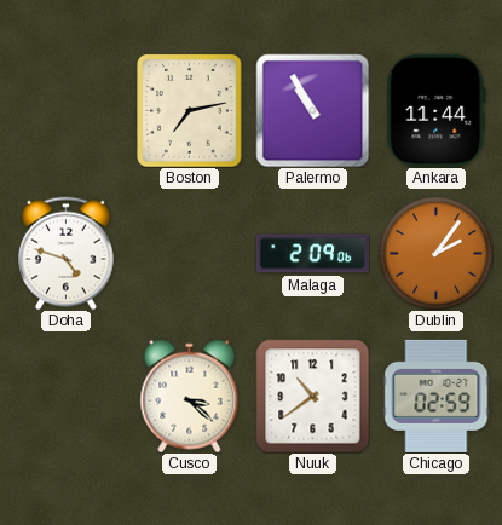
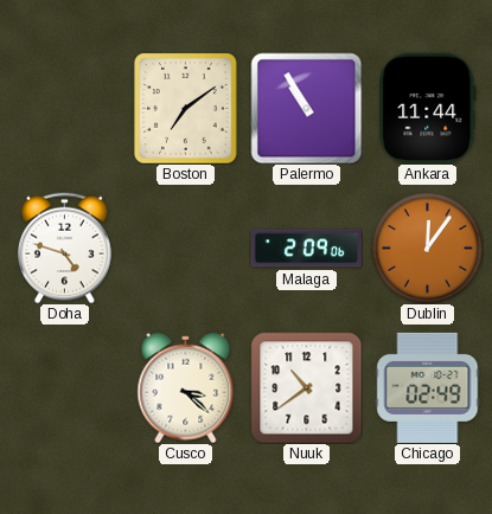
Boston: 7:13 -> 7:09
Dublin: 2:06 -> 12:06
Chicago: 02:59 -> 02:49
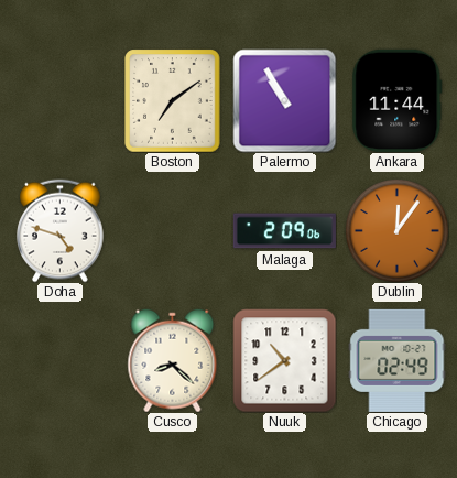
Cusco: 3:22 -> 8:22
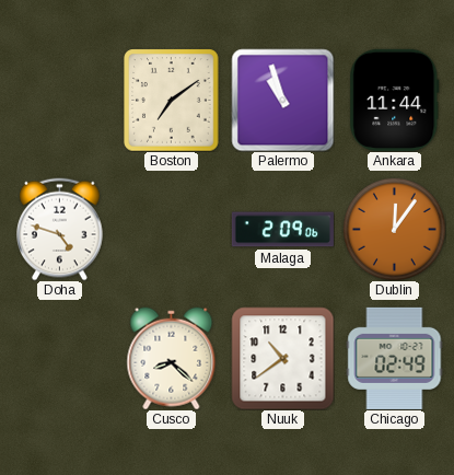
Palermo: 10:55 -> 10:57
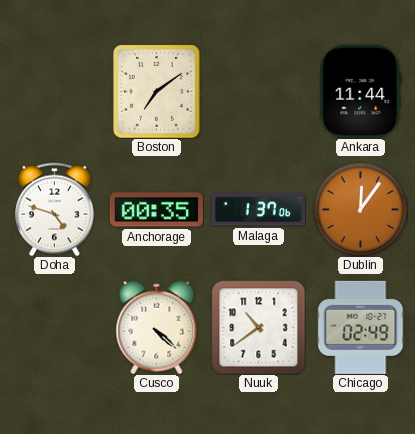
Palermo: 10:57 -> none
Anchorage: none -> 00:35
Malaga: 2:09 -> 1:37
Cusco: 8:22 -> 4:22
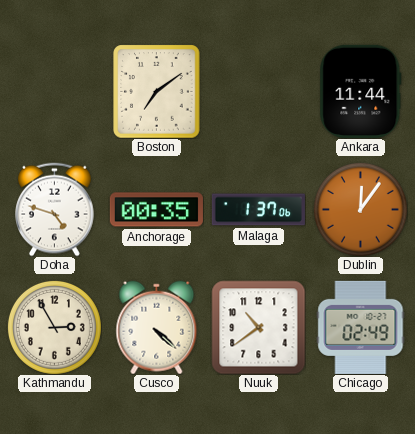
Kathmandu: none -> 2:55
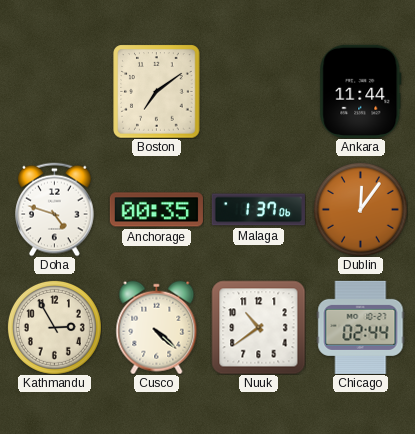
Chicago: 02:49 -> 02:44
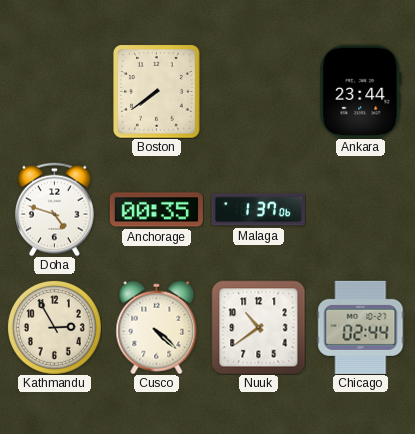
Boston: 7:09 -> 7:39
Ankara: 11:44 -> 23:44
Dublin: 12:06 -> none
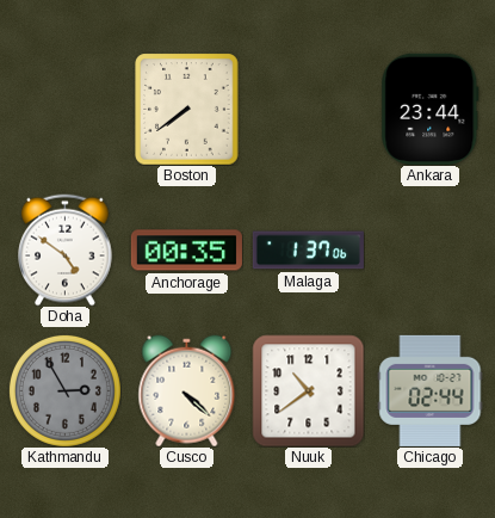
Doha: 4:48 -> 4:51
Kathmandu dial: cream -> grey
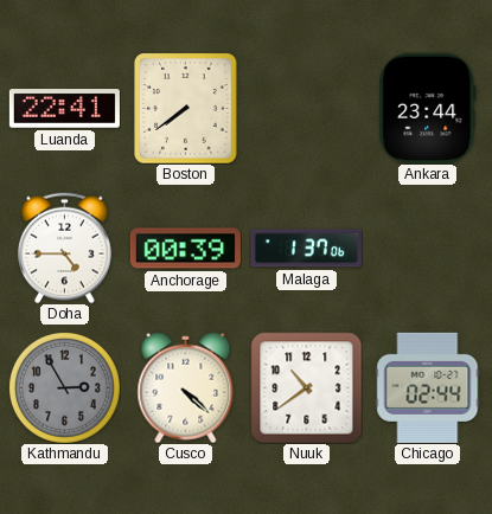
Luanda: none -> 22:41
Doha: 4:51 -> 4:45
Anchorage: 00:35 -> 00:39
